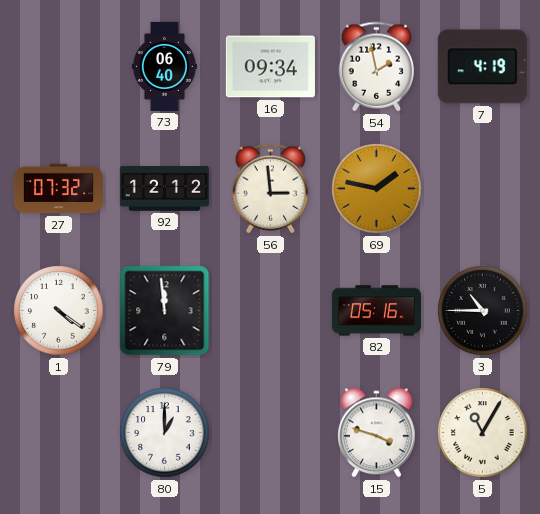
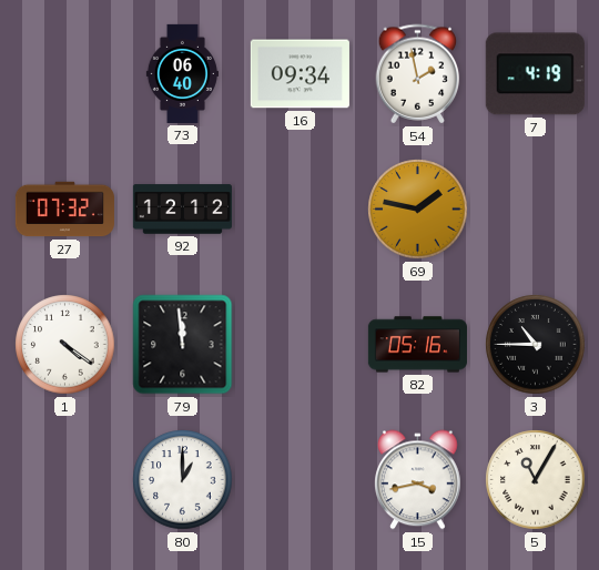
56: 2:59 -> none
15: 3:48 -> 3:43
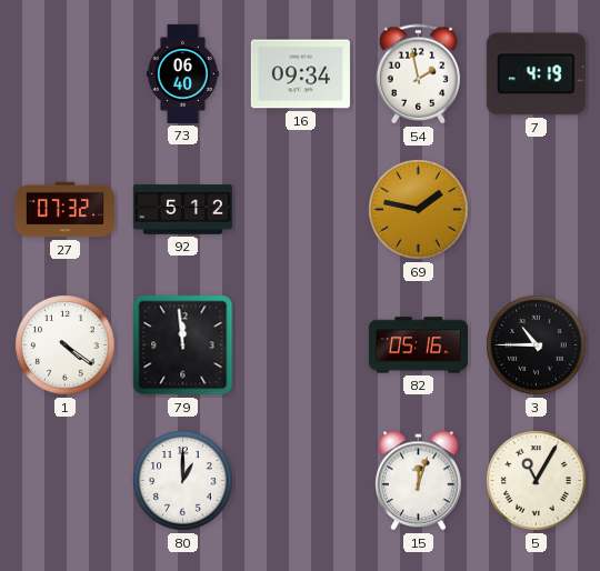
92: 12:12 -> 5:12
15: 3:43 -> 12:03
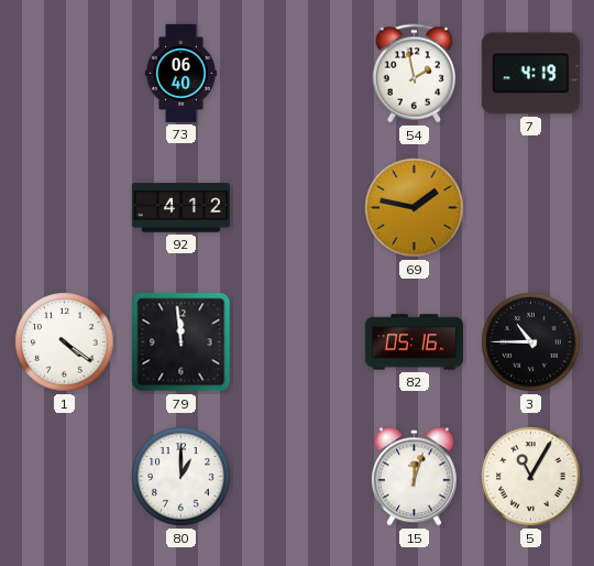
16: 09:34 -> none
27: 07:32 -> none
92: 5:12 -> 4:12
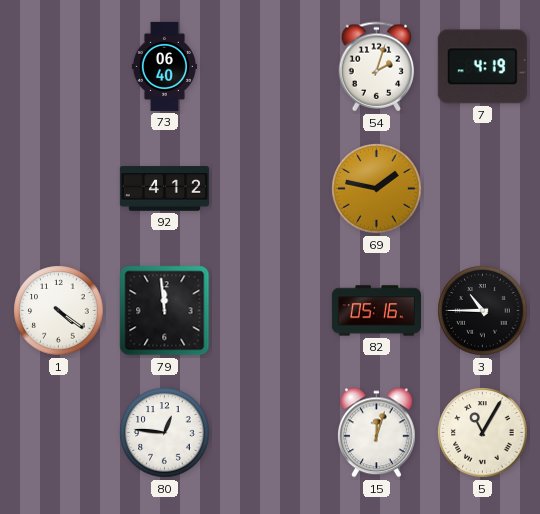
54: 1:58 -> 2:03
80: 1:00 -> 12:46
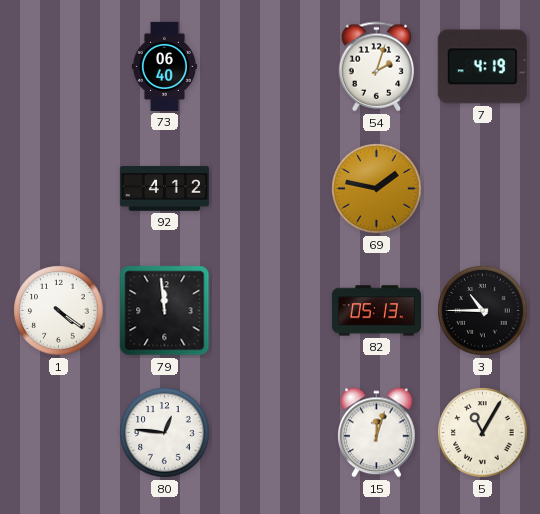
82: 05:16 -> 05:13
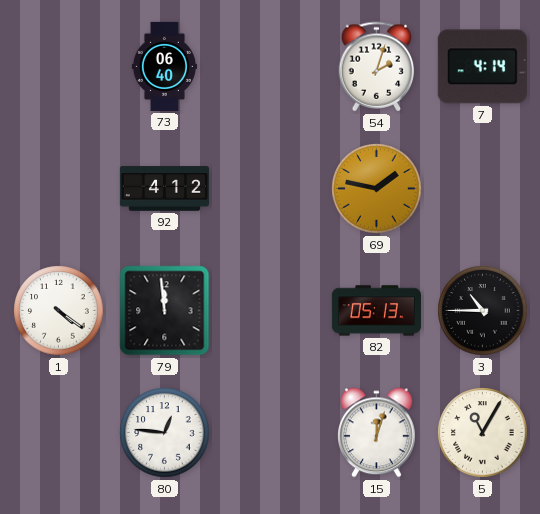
7: 4:19 -> 4:14
